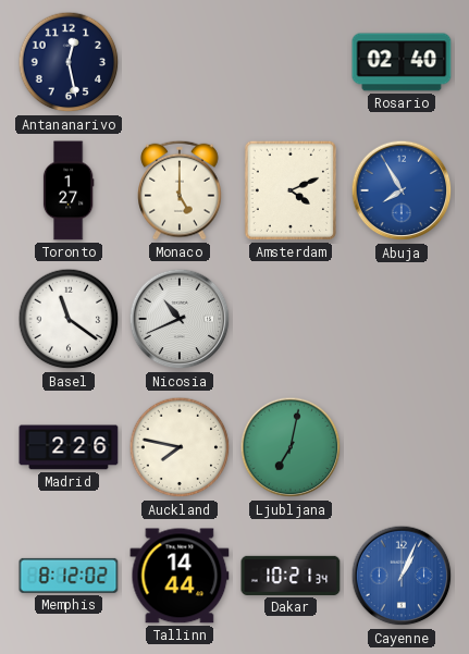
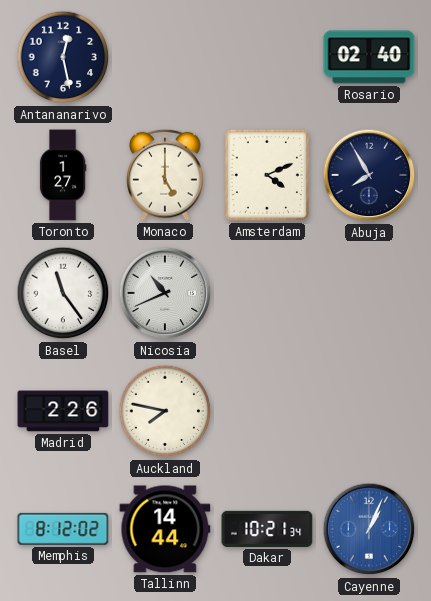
Abuja dial: blue -> navy
Basel: 11:21 -> 11:24
Ljubljana: 7:02 -> none
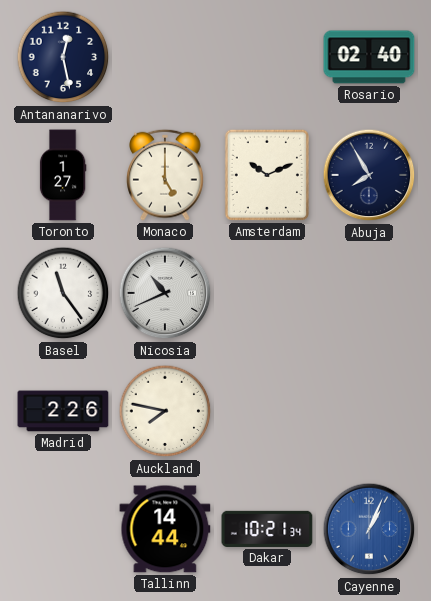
Amsterdam: 4:11 -> 10:11
Memphis: 8:12 -> none
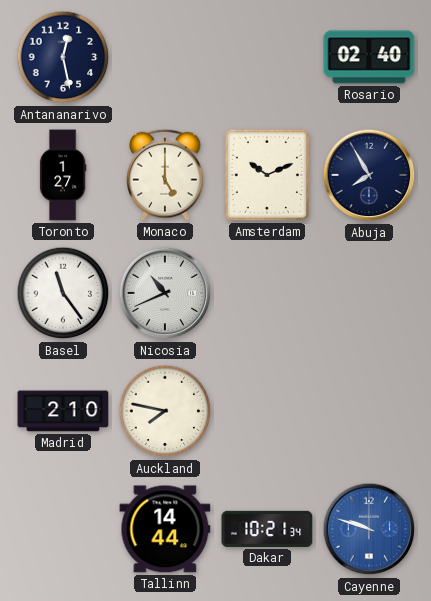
Madrid: 2:26 -> 2:10
Cayenne: 1:04 -> 9:48
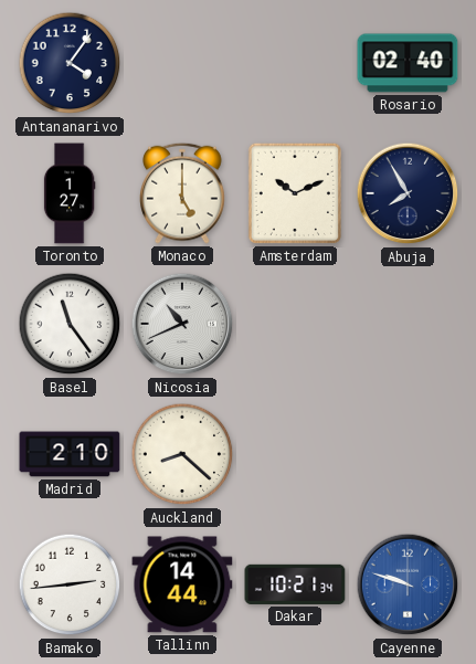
Antananarivo: 12:28 -> 4:06
Auckland: 7:47 -> 8:22
Bamako: none -> 2:44
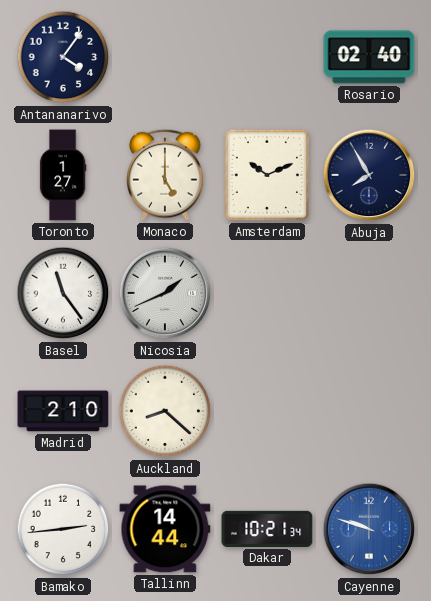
Nicosia: 10:41 -> 1:41
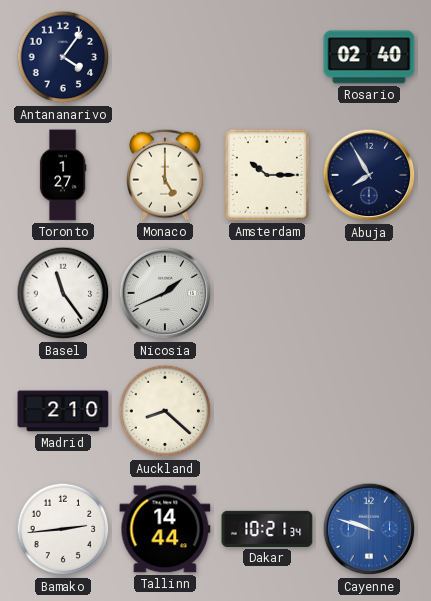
Amsterdam: 10:11 -> 10:15
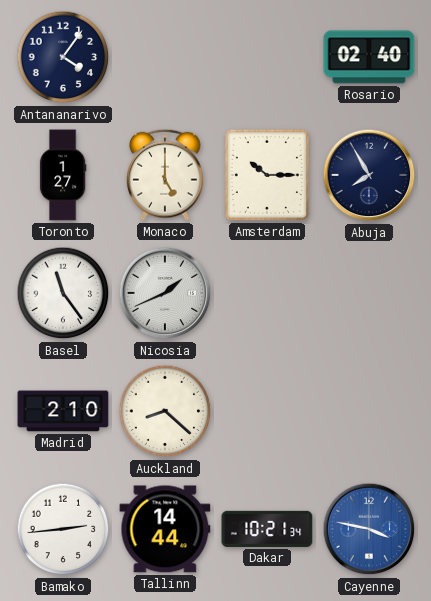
Cayenne: 9:48 -> 3:47
